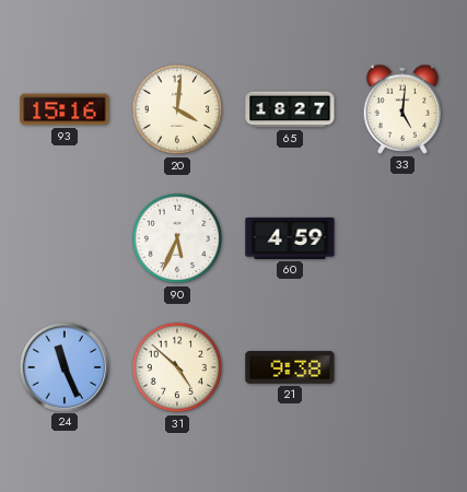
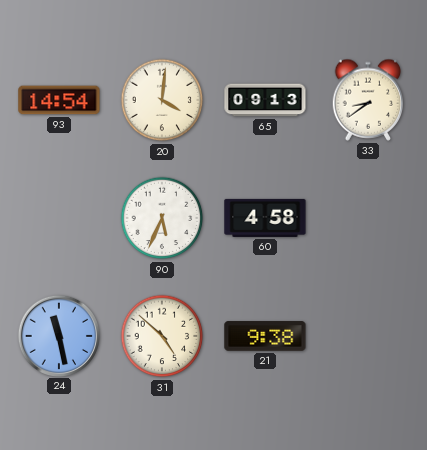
93: 15:16 -> 14:54
65: 18:27 -> 09:13
33: 5:01 -> 8:39
60: 4:59 -> 4:58
24: 11:26 -> 11:28
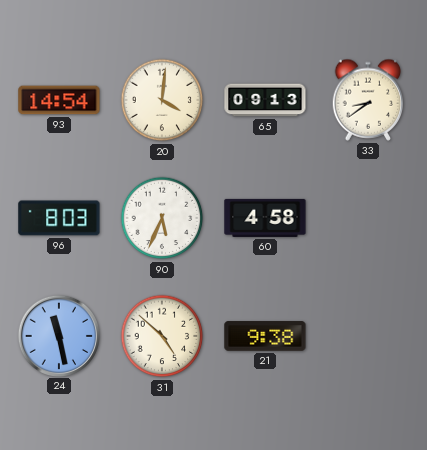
96: none -> 8:03
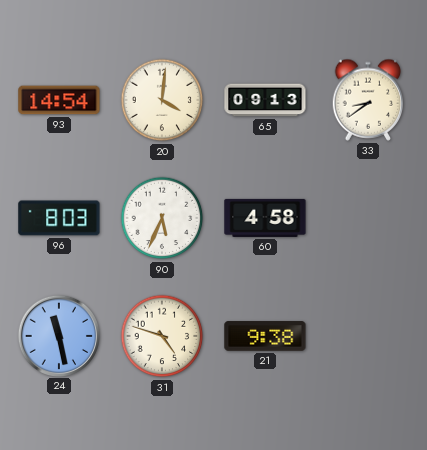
31: 4:52 -> 4:48
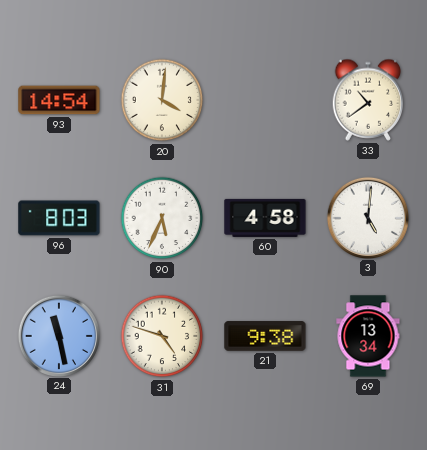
65: 09:13 -> none
33: 8:39 -> 10:39
3: none -> 5:01
69: none -> 13:34
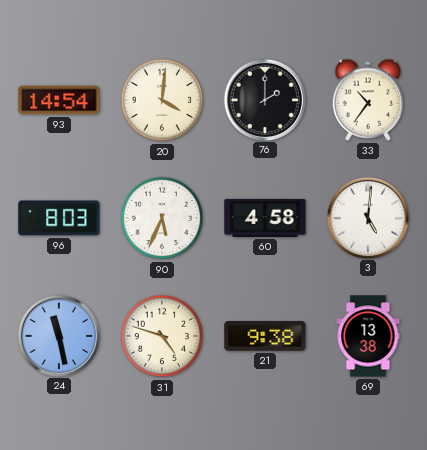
76: none -> 2:00
33: 10:39 -> 10:36
69: 13:34 -> 13:38
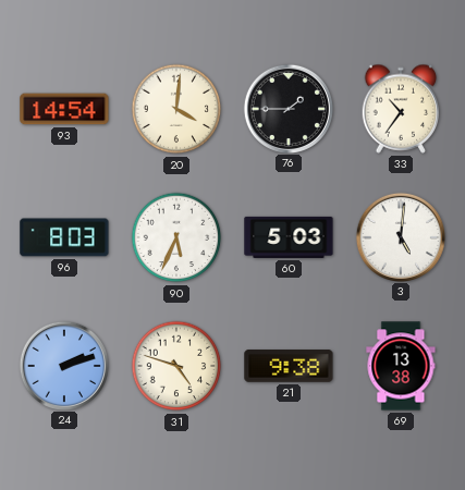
76: 2:00 -> 1:45
60: 4:58 -> 5:03
24: 11:28 -> 2:12
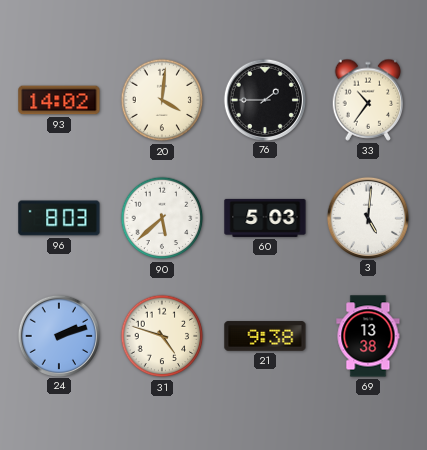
93: 14:54 -> 14:02
90: 5:34 -> 5:38
